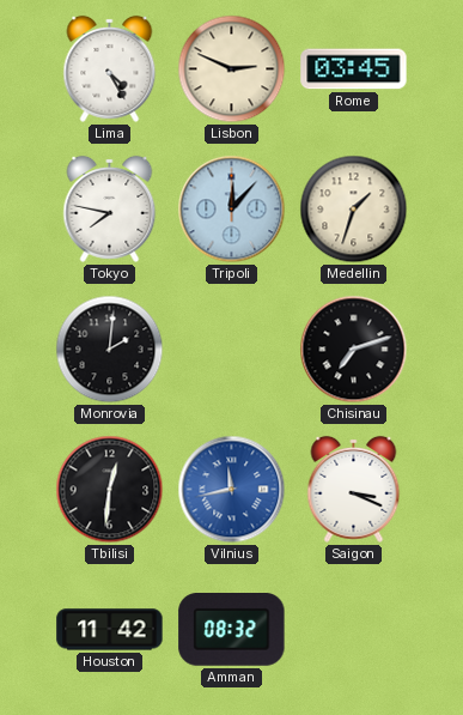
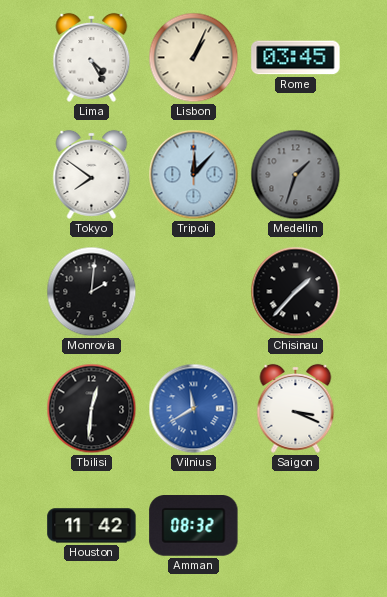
Lisbon: 2:49 -> 1:04
Tokyo: 7:47 -> 7:51
Medellin dial: cream -> grey
Chisinau: 7:12 -> 1:37
Vilnius: 11:43 -> 11:40
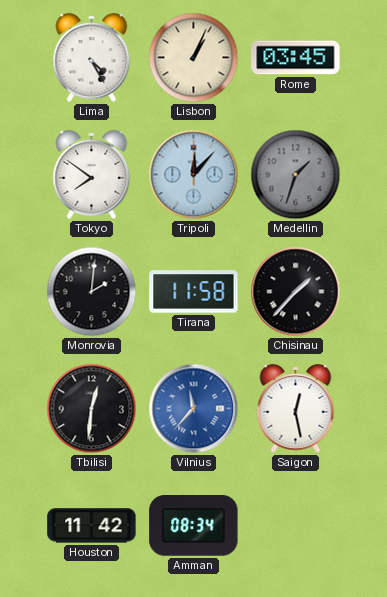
Tirana: none -> 11:58
Vilnius: 11:40 -> 11:37
Saigon: 3:19 -> 12:28
Amman: 08:32 -> 08:34
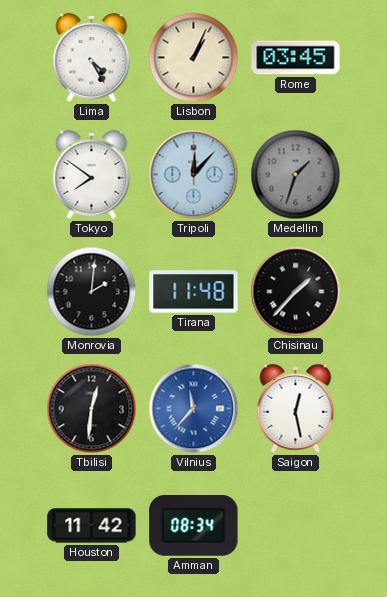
Tirana: 11:58 -> 11:48
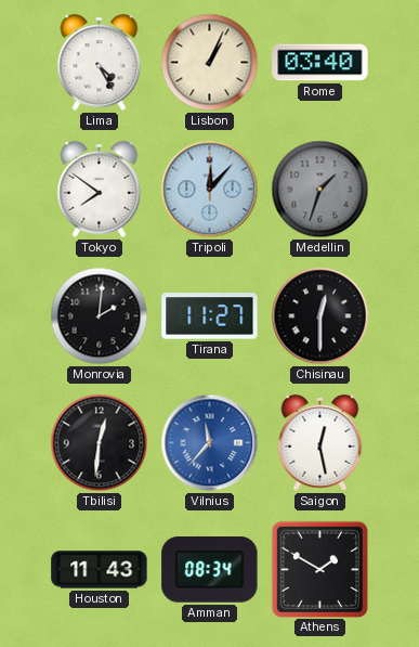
Rome: 03:45 -> 03:40
Tirana: 11:48 -> 11:27
Chisinau: 1:37 -> 12:30
Houston: 11:42 -> 11:43
Athens: none -> 1:50
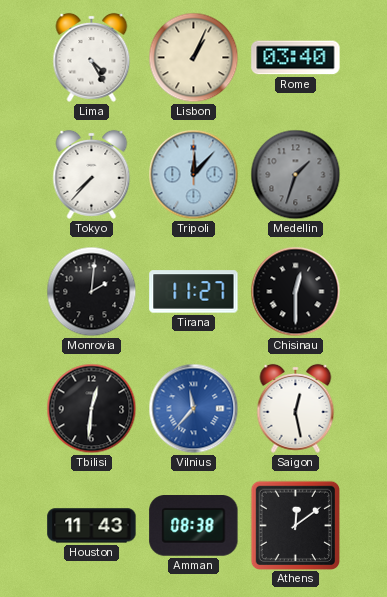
Tokyo: 7:51 -> 7:37
Amman: 08:34 -> 08:38
Athens: 1:50 -> 12:09
